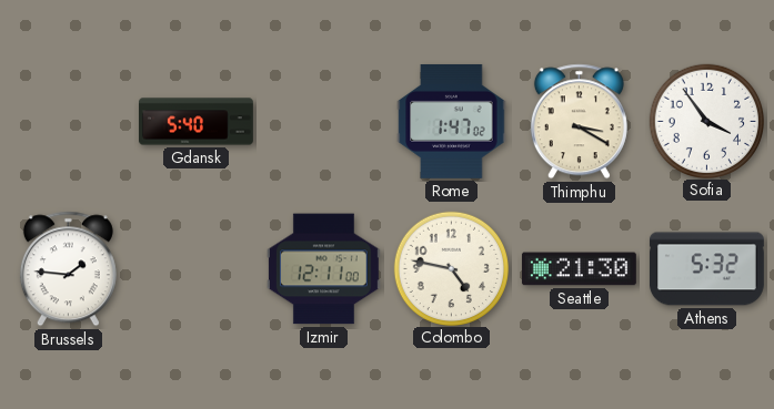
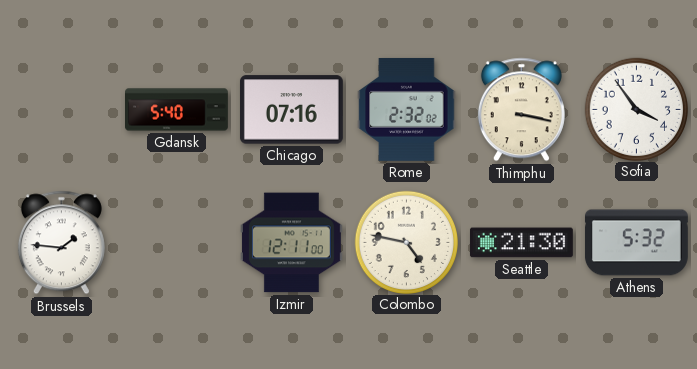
Chicago: none -> 07:16
Rome: 1:47 -> 2:32
Thimphu: 3:20 -> 3:17
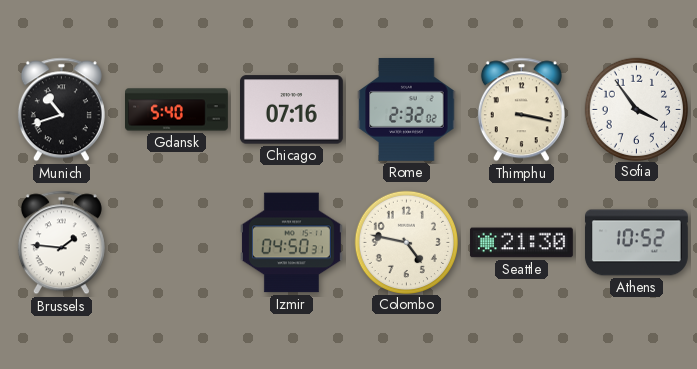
Munich: none -> 10:42
Izmir: 12:11 -> 04:50
Athens: 5:32 -> 10:52
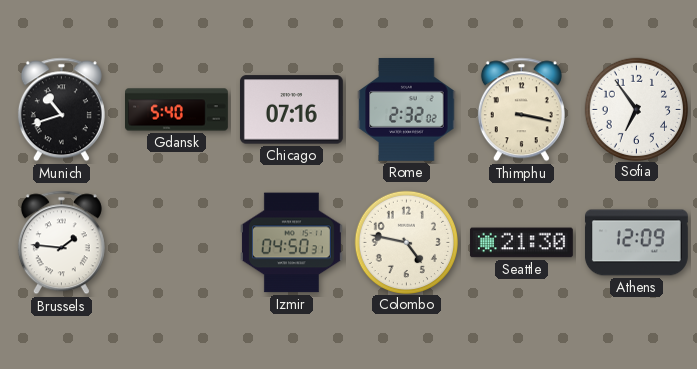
Sofia: 3:54 -> 6:54
Athens: 10:52 -> 12:09
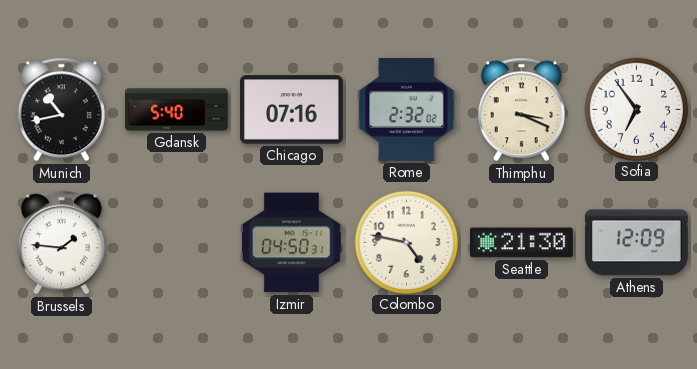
Munich: 10:42 -> 10:43
Thimphu: 3:17 -> 3:19
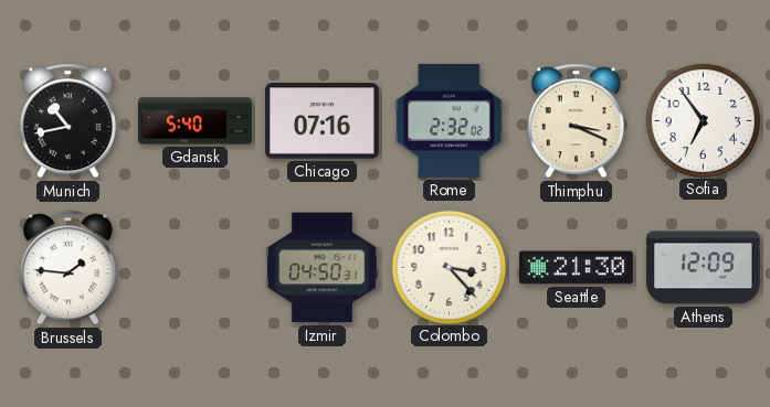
Colombo: 4:47 -> 3:23
